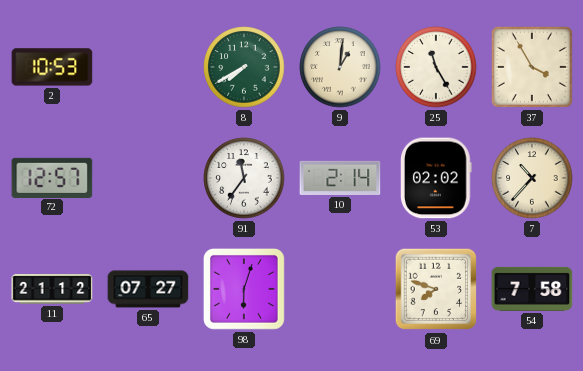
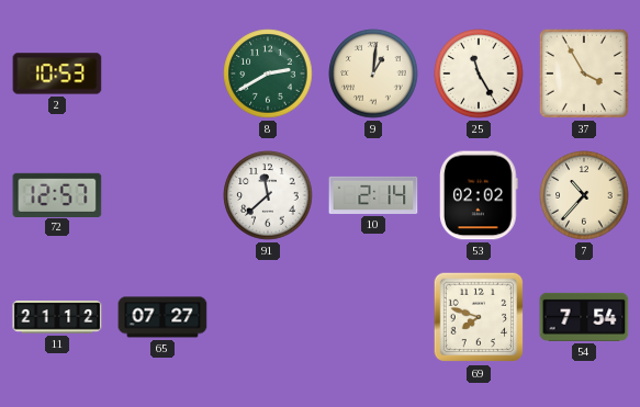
8: 7:40 -> 2:40
91: 11:36 -> 11:38
98: 6:03 -> none
54: 7:58 -> 7:54
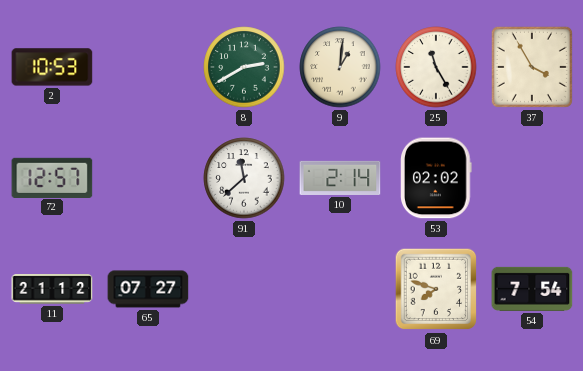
7: 10:37 -> none
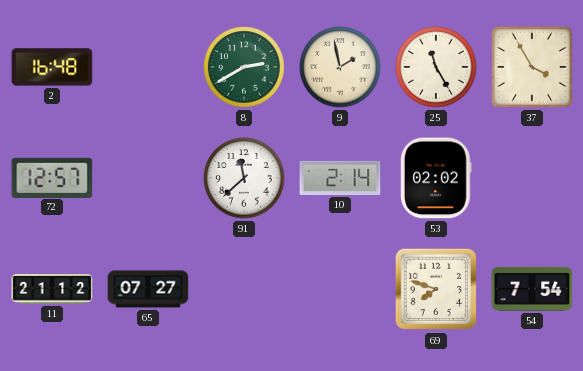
2: 10:53 -> 16:48
9: 1:01 -> 1:58
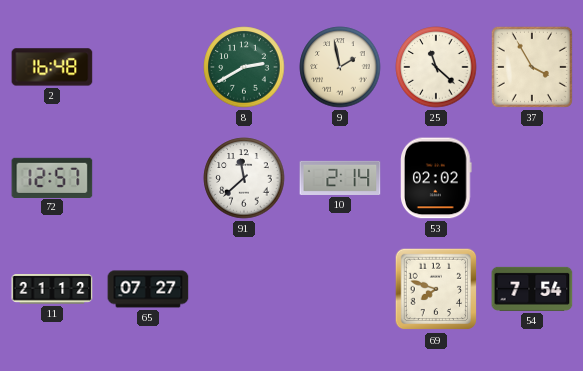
25: 11:25 -> 11:22
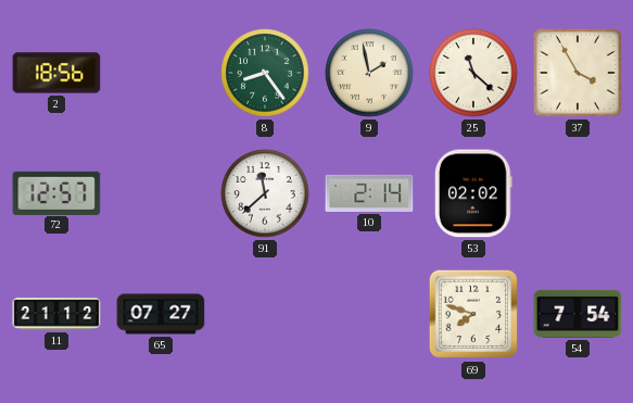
2: 16:48 -> 18:56
8: 2:40 -> 8:24
